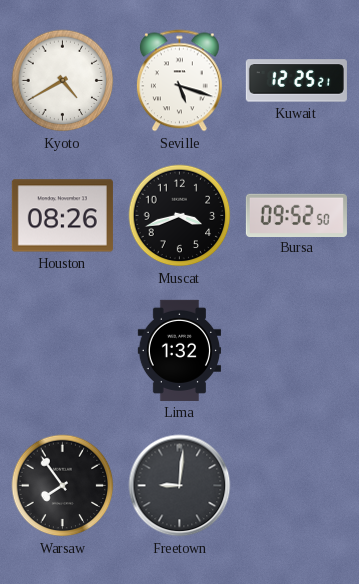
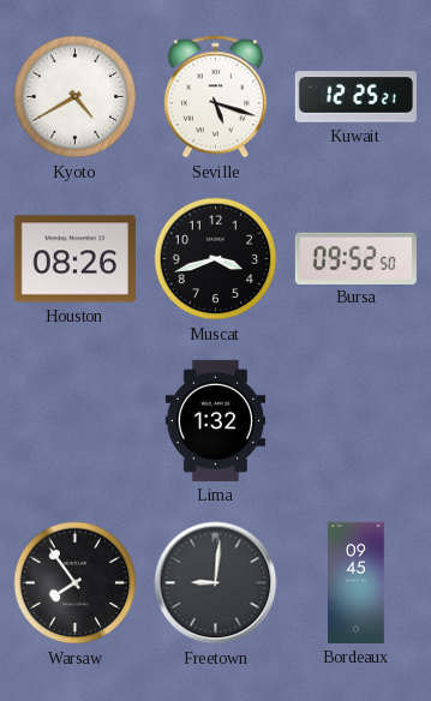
Bordeaux: none -> 09:45
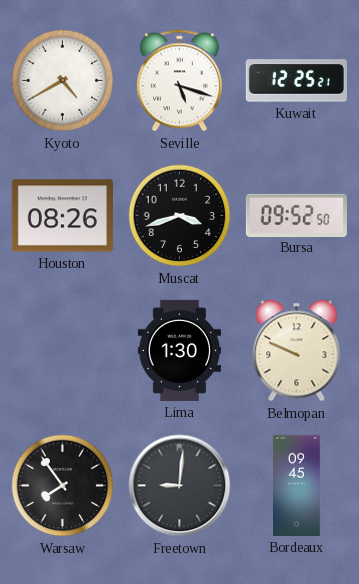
Lima: 1:32 -> 1:30
Belmopan: none -> 9:49
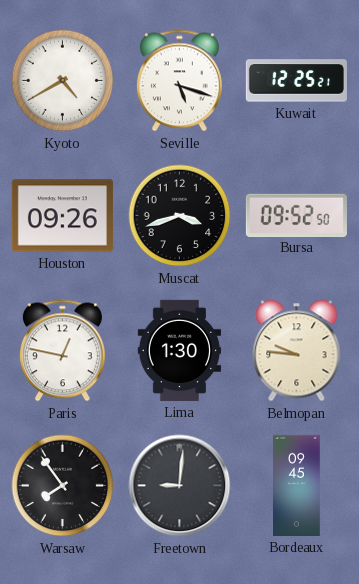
Houston: 08:26 -> 09:26
Paris: none -> 12:47
Belmopan: 9:49 -> 9:46
